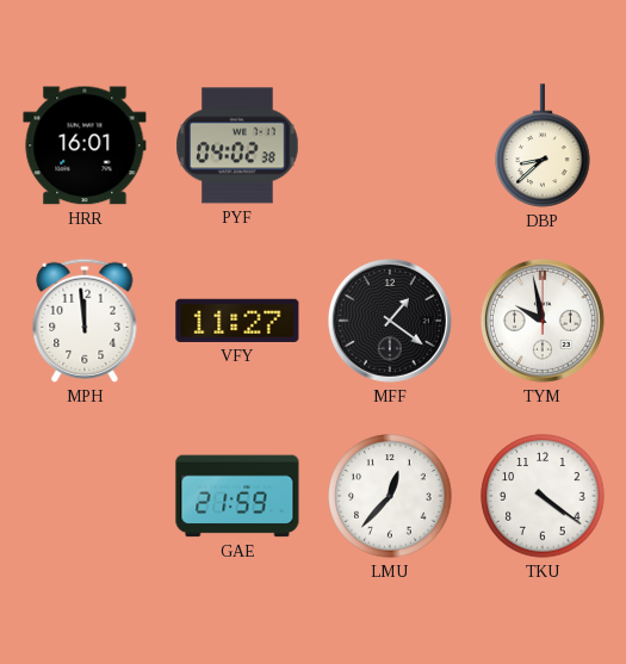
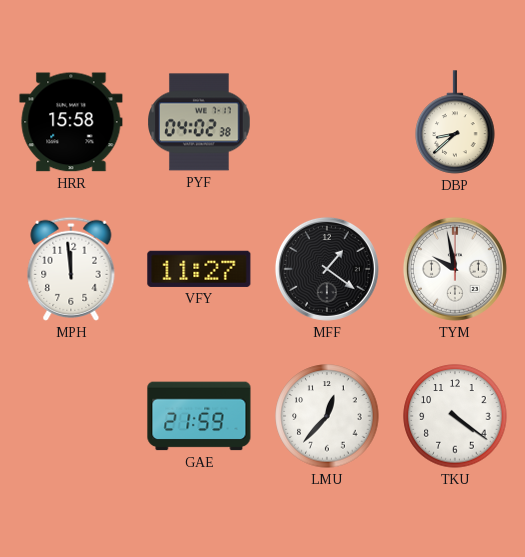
HRR: 16:01 -> 15:58
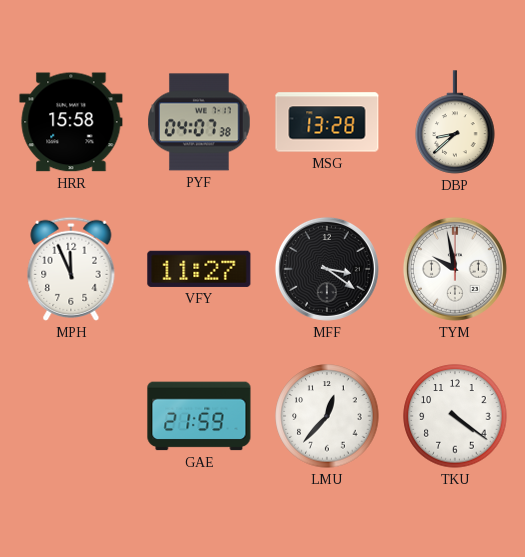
PYF: 04:02 -> 04:07
MSG: none -> 13:28
MPH: 11:59 -> 11:56
MFF: 1:21 -> 3:21
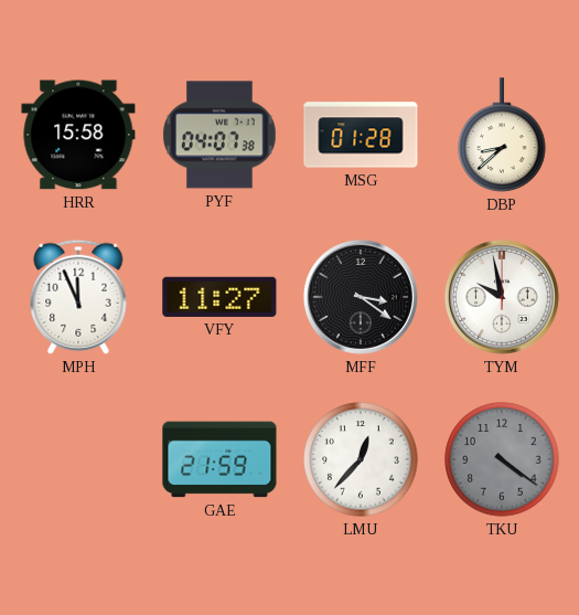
MSG: 13:28 -> 01:28
TKU dial: white -> grey
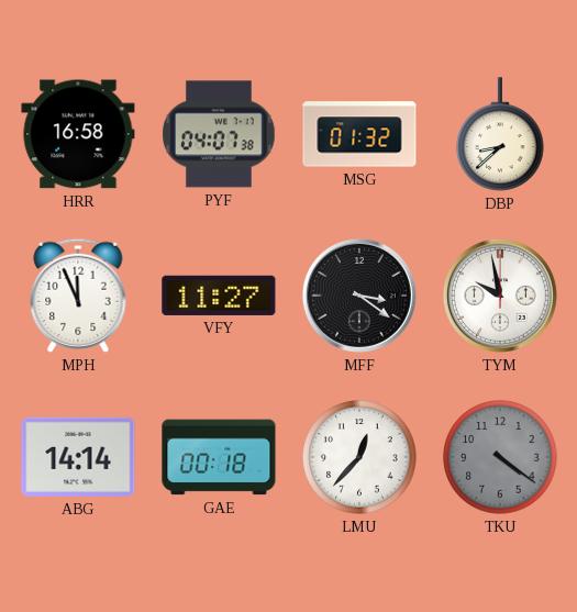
HRR: 15:58 -> 16:58
MSG: 01:28 -> 01:32
ABG: none -> 14:14
GAE: 21:59 -> 00:18
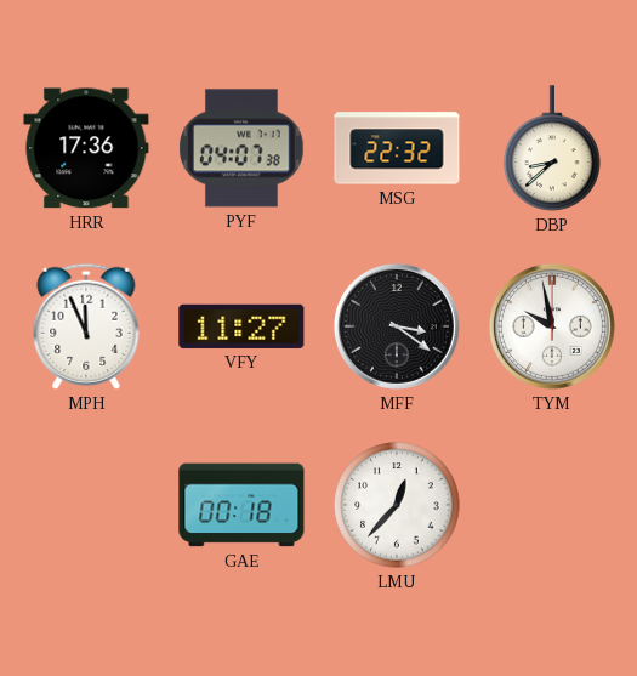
HRR: 16:58 -> 17:36
MSG: 01:32 -> 22:32
ABG: 14:14 -> none
TKU: 4:21 -> none
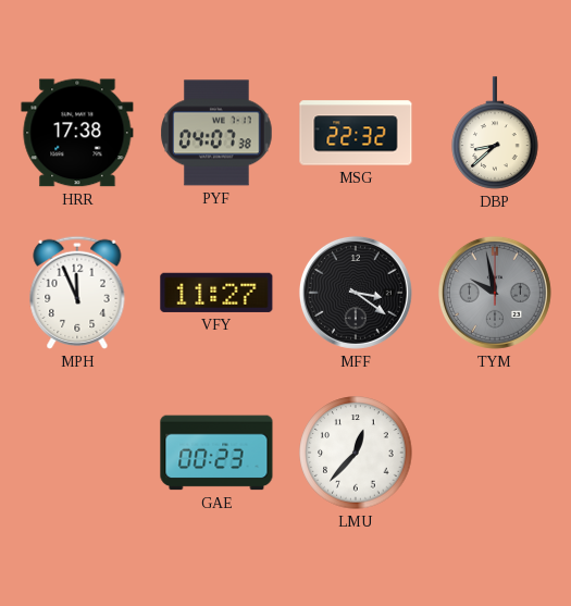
HRR: 17:36 -> 17:38
TYM dial: white -> grey
GAE: 00:18 -> 00:23
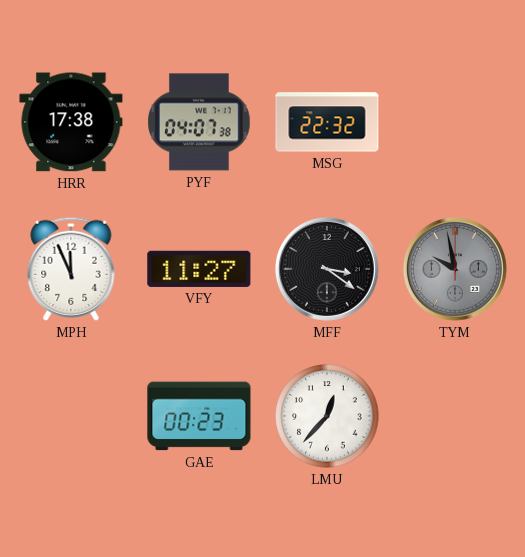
DBP: 8:38 -> none
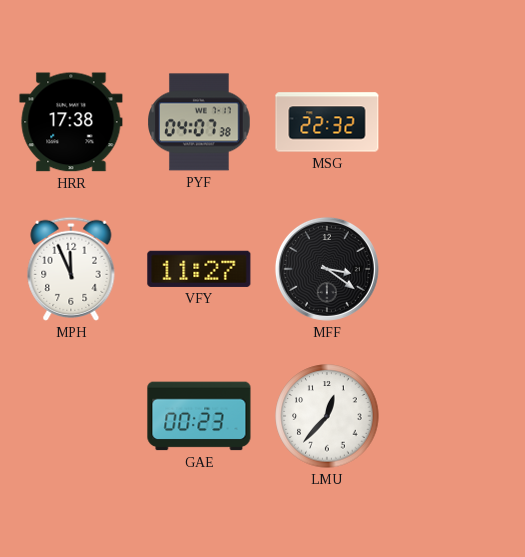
TYM: 9:58 -> none
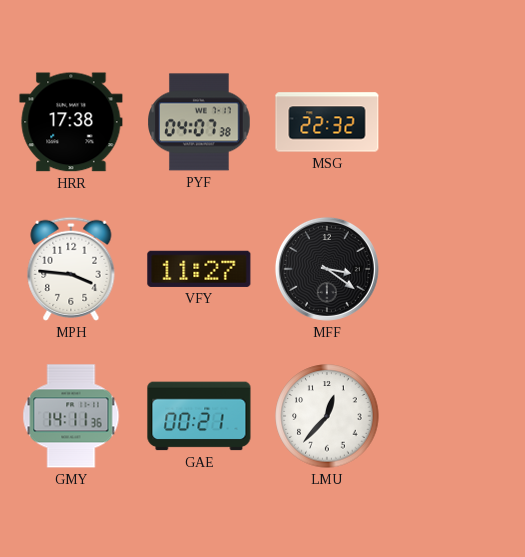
MPH: 11:56 -> 3:46
GMY: none -> 14:11
GAE: 00:23 -> 00:21
